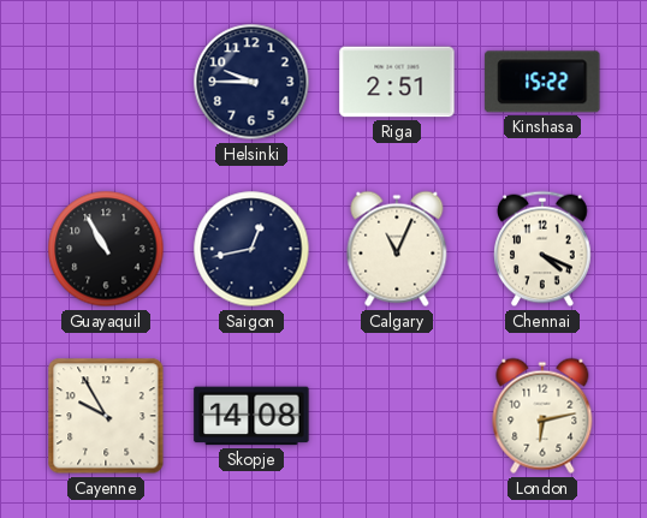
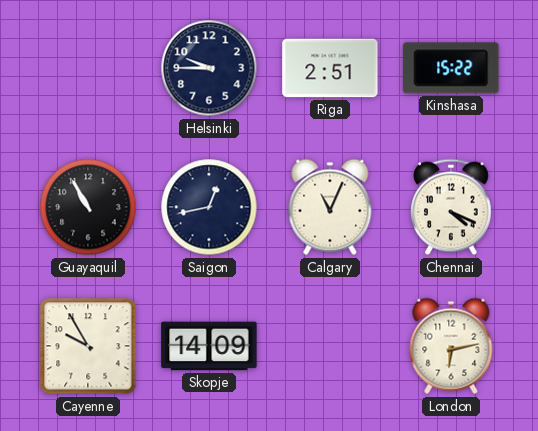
Skopje: 14:08 -> 14:09
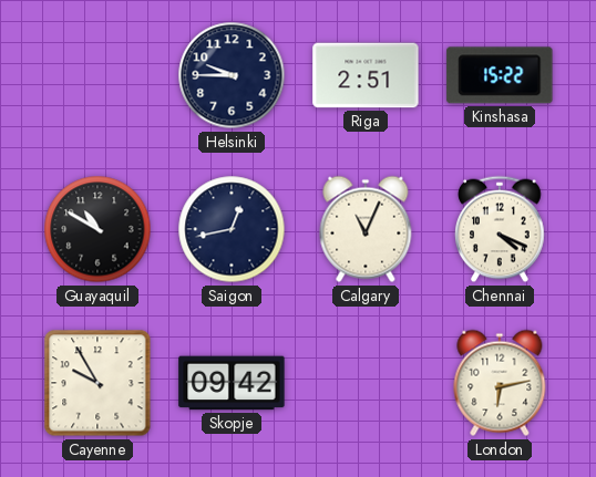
Guayaquil: 10:55 -> 10:50
Skopje: 14:09 -> 09:42
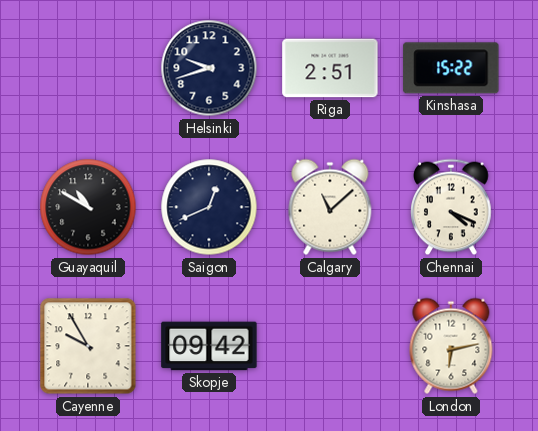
Helsinki: 9:45 -> 9:42
Saigon: 12:43 -> 12:41
Calgary: 11:04 -> 11:08
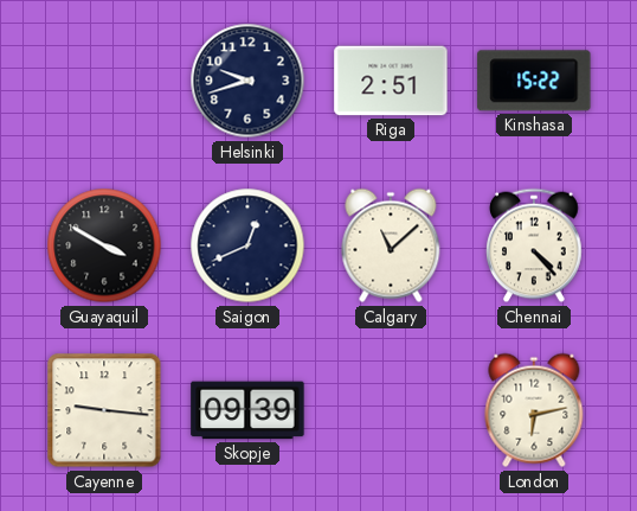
Guayaquil: 10:50 -> 3:50
Chennai: 4:19 -> 4:23
Cayenne: 9:55 -> 9:16
Skopje: 09:42 -> 09:39
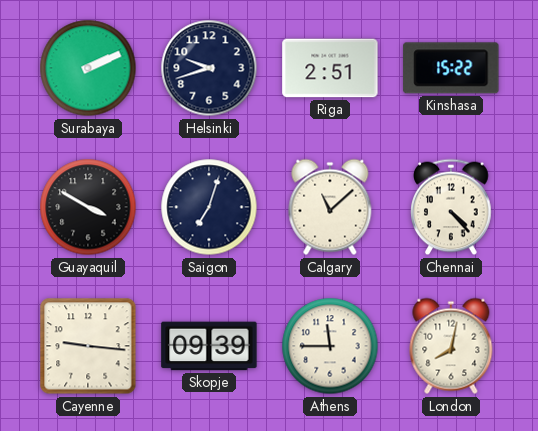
Surabaya: none -> 2:11
Saigon: 12:41 -> 7:03
Athens: none -> 11:45
London: 6:13 -> 8:02
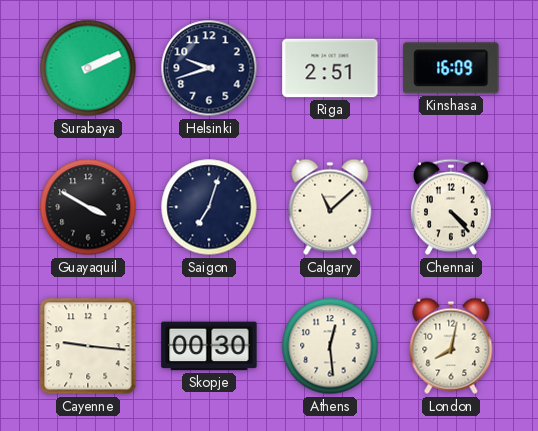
Kinshasa: 15:22 -> 16:09
Skopje: 09:39 -> 00:30
Athens: 11:45 -> 12:29
